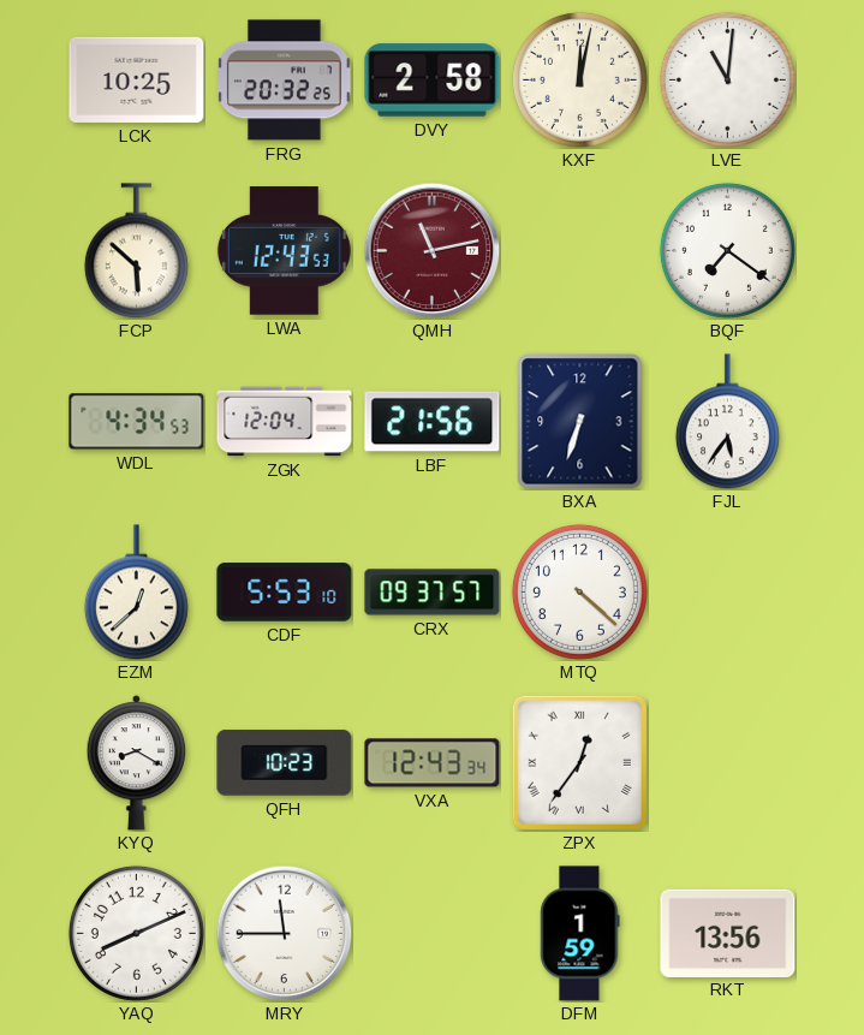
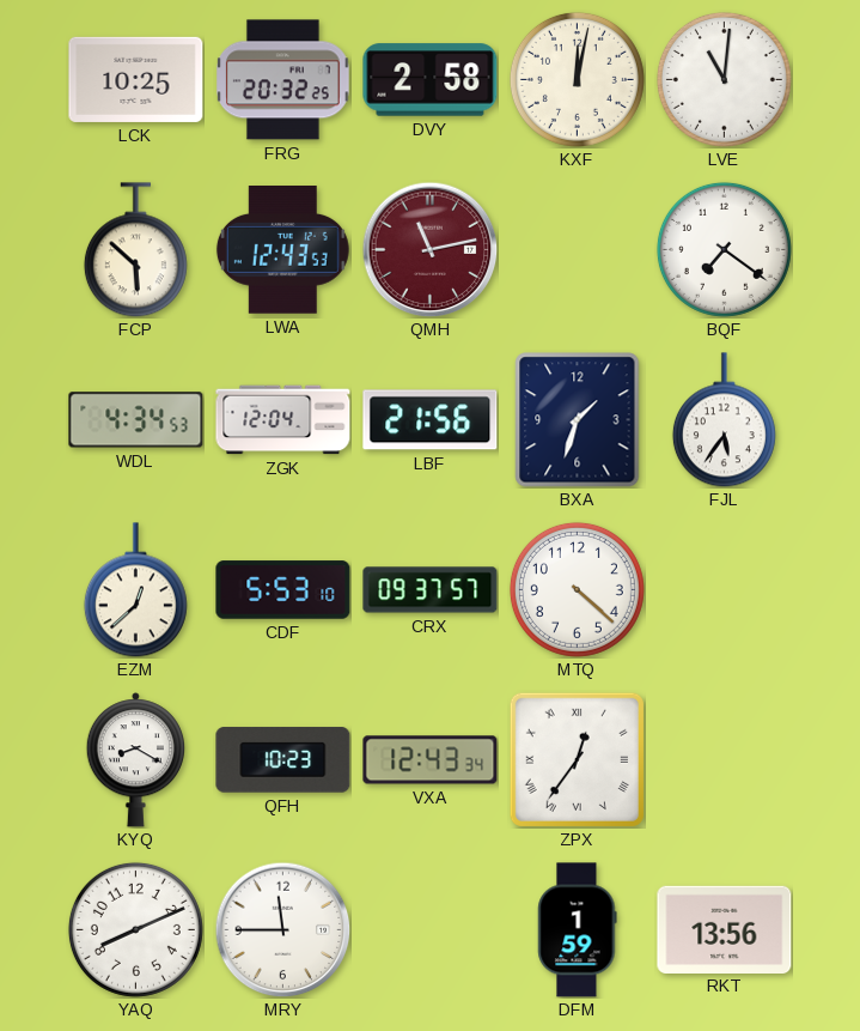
BXA: 6:33 -> 1:33
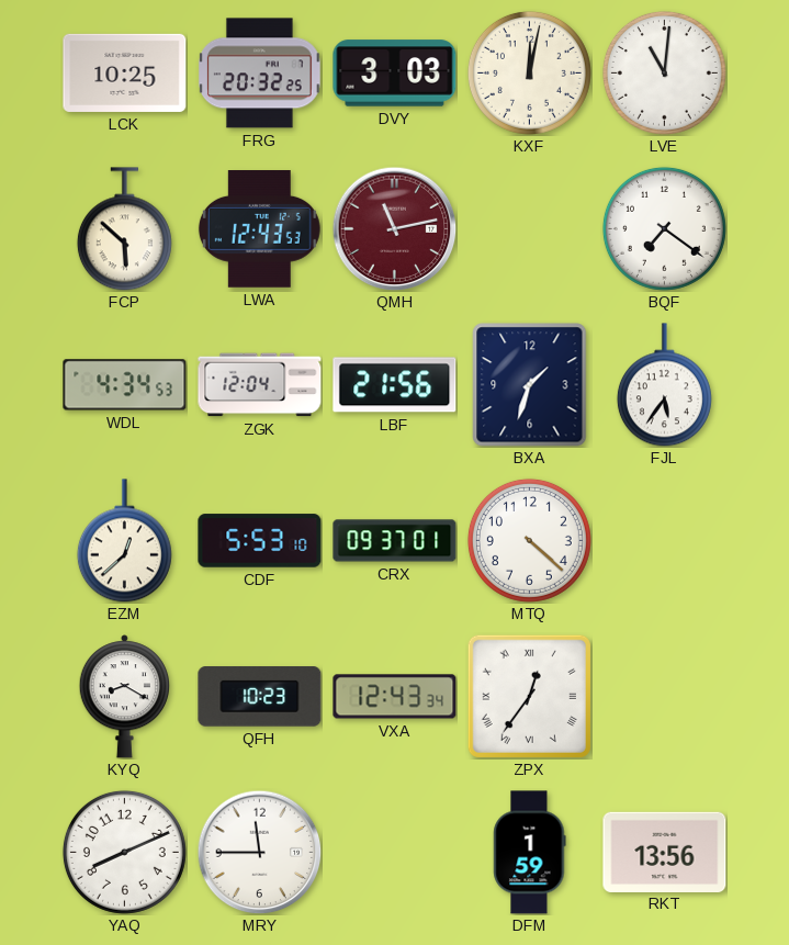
DVY: 2:58 -> 3:03
CRX: 09:37:57 -> 09:37:01
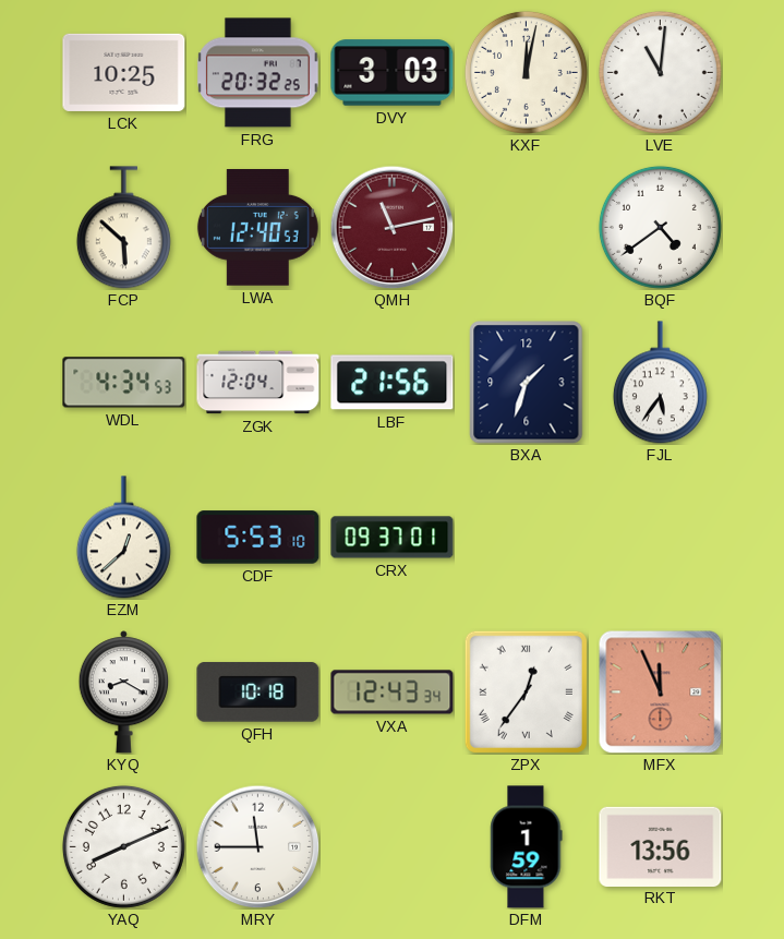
LWA: 12:43 -> 12:40
BQF: 7:21 -> 4:39
MTQ: 4:22 -> none
QFH: 10:23 -> 10:18
MFX: none -> 11:56
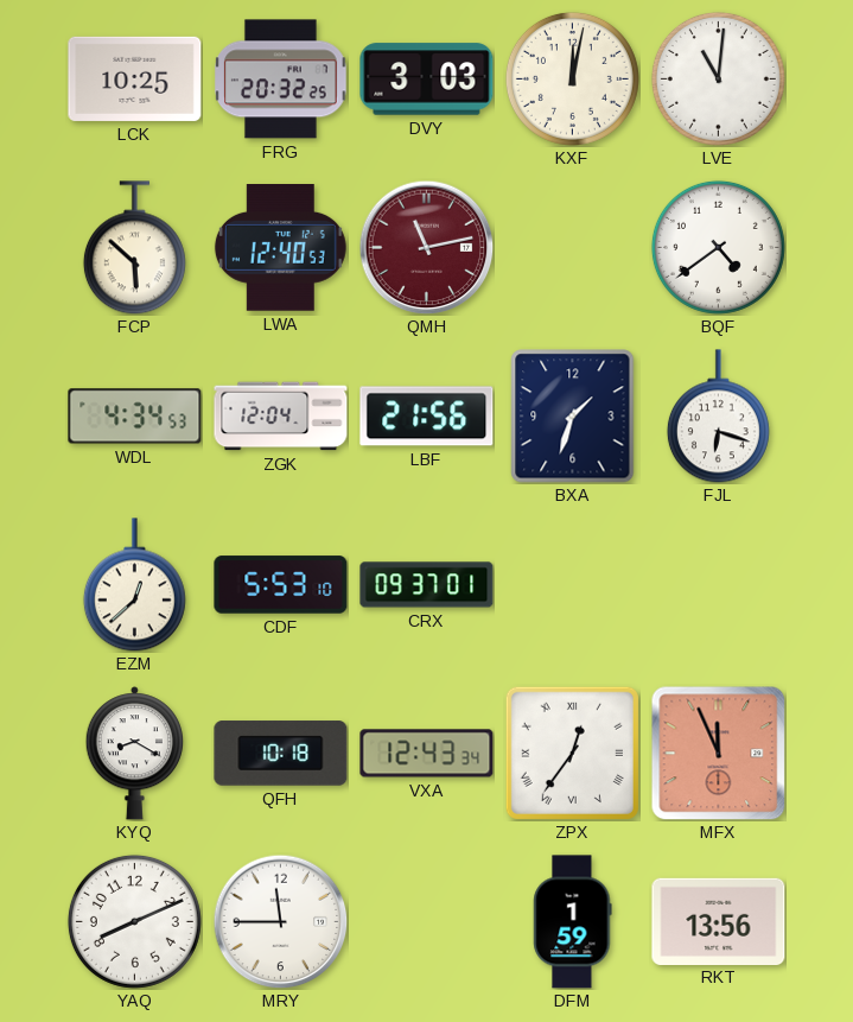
FJL: 5:36 -> 6:18
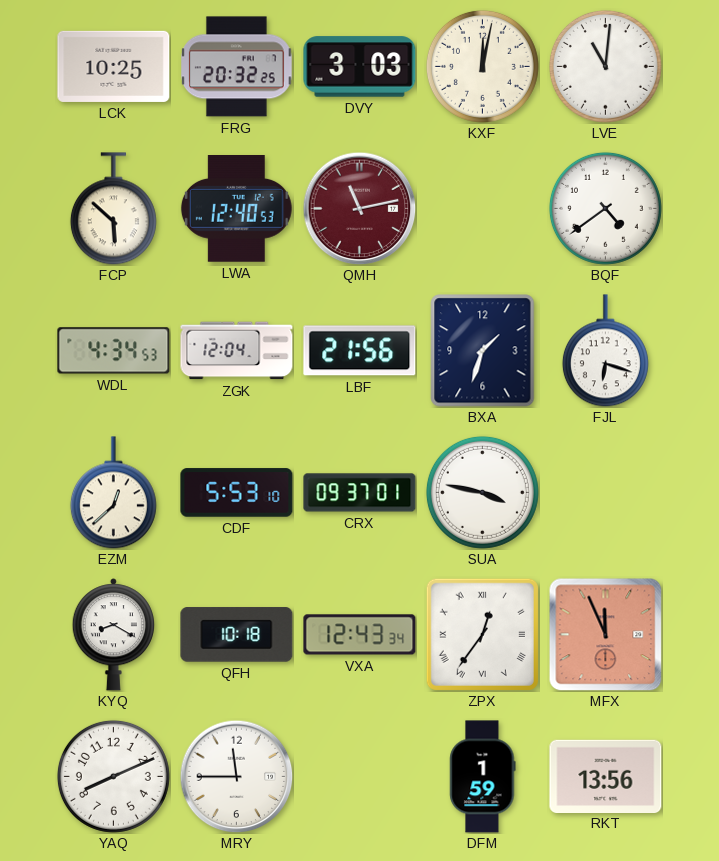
SUA: none -> 3:47
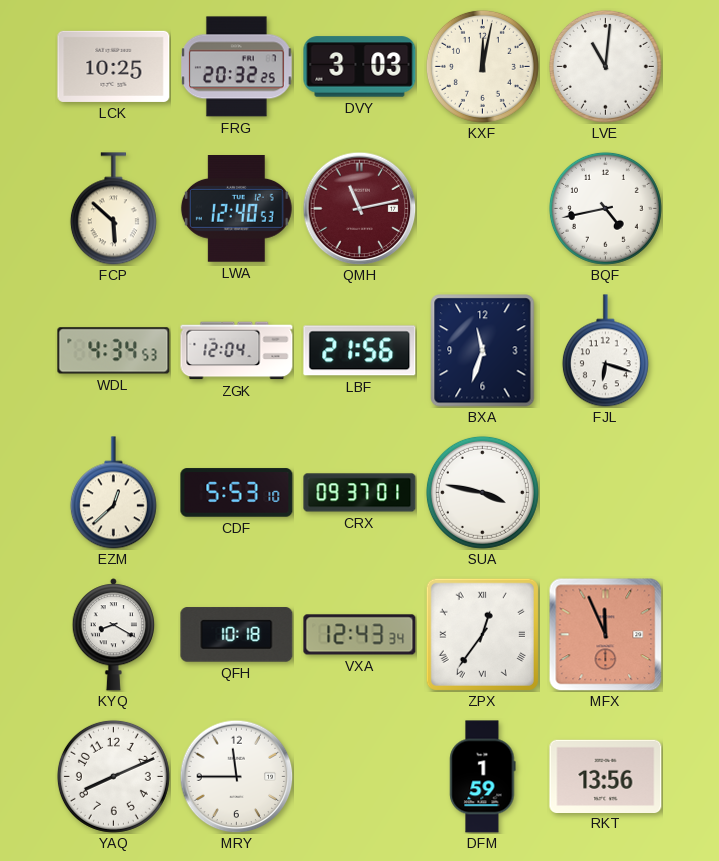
BQF: 4:39 -> 4:43
BXA: 1:33 -> 11:33
